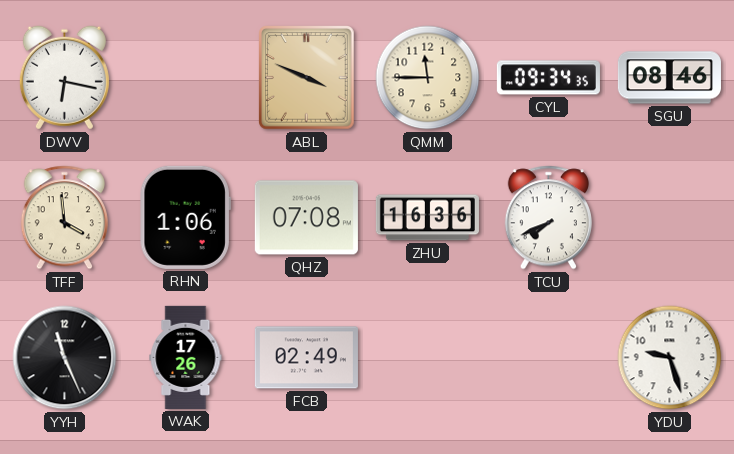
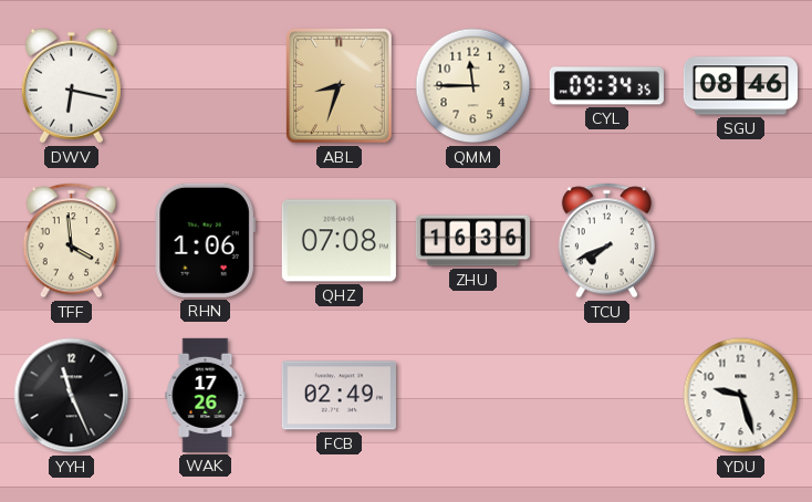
ABL: 3:49 -> 8:33
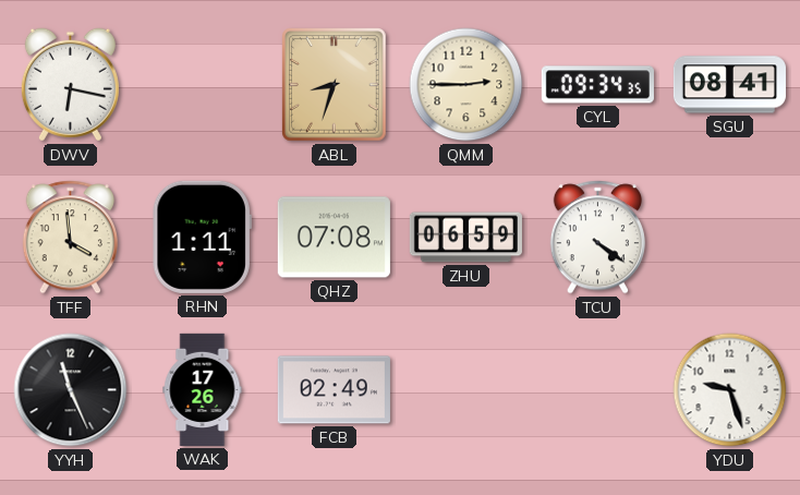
QMM: 11:45 -> 2:45
SGU: 08:46 -> 08:41
RHN: 1:06 -> 1:11
ZHU: 16:36 -> 06:59
TCU: 7:41 -> 4:21
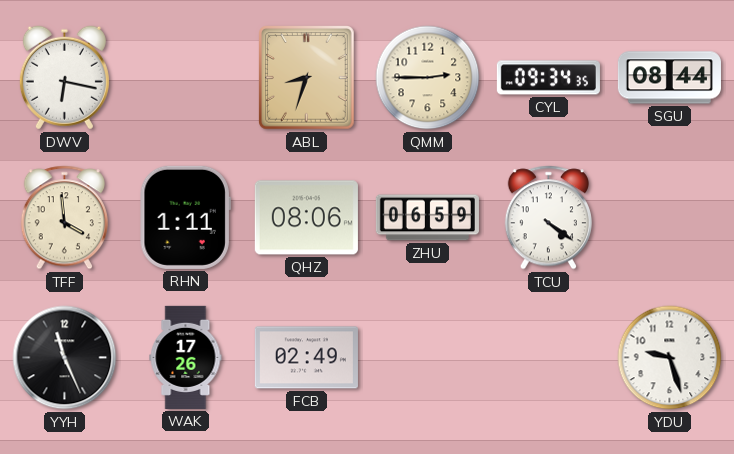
SGU: 08:41 -> 08:44
QHZ: 07:08 -> 08:06
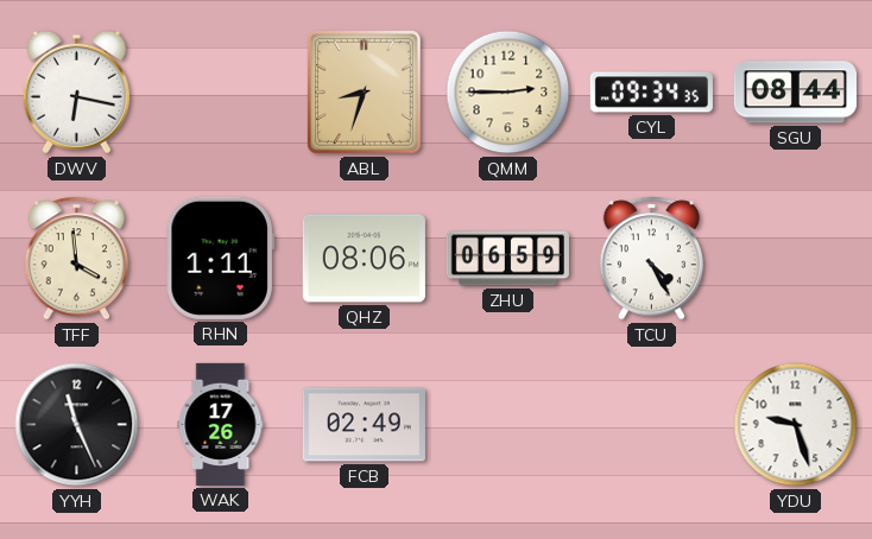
TCU: 4:21 -> 4:25
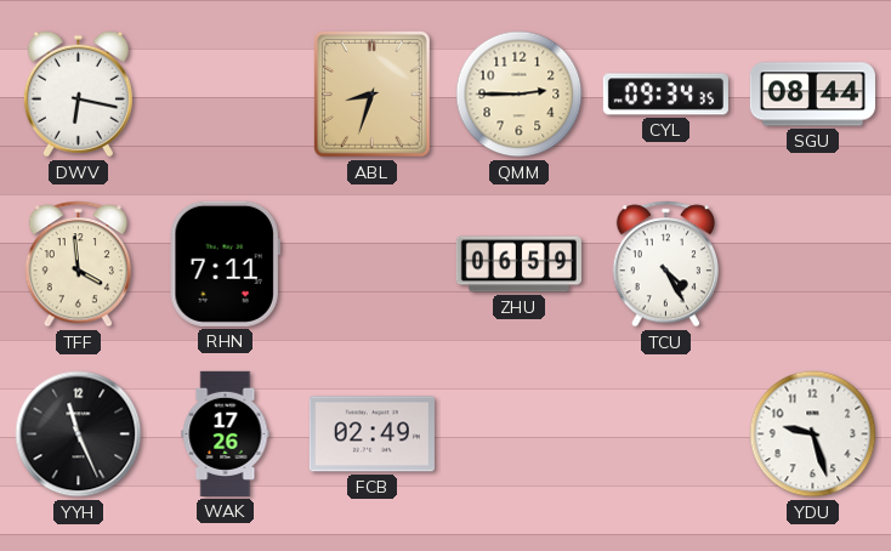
RHN: 1:11 -> 7:11
QHZ: 08:06 -> none
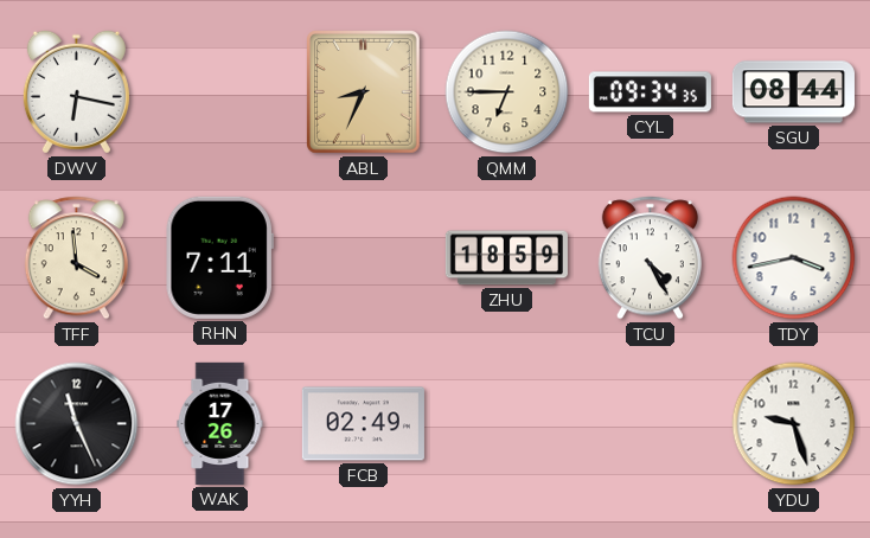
ABL: 8:33 -> 8:34
QMM: 2:45 -> 6:45
ZHU: 06:59 -> 18:59
TDY: none -> 3:43
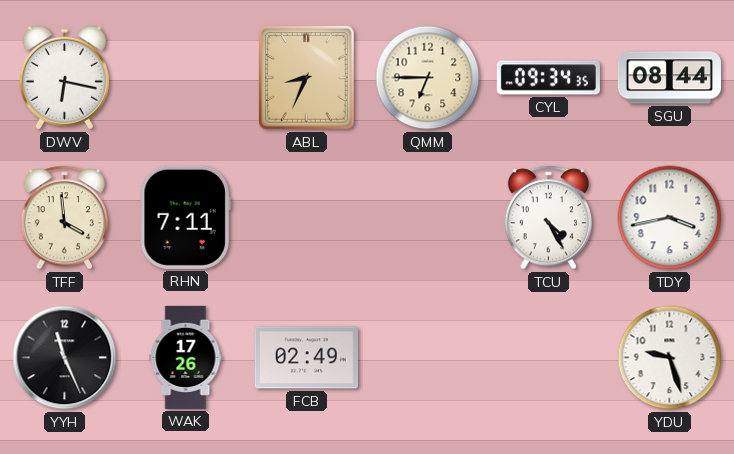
ZHU: 18:59 -> none
